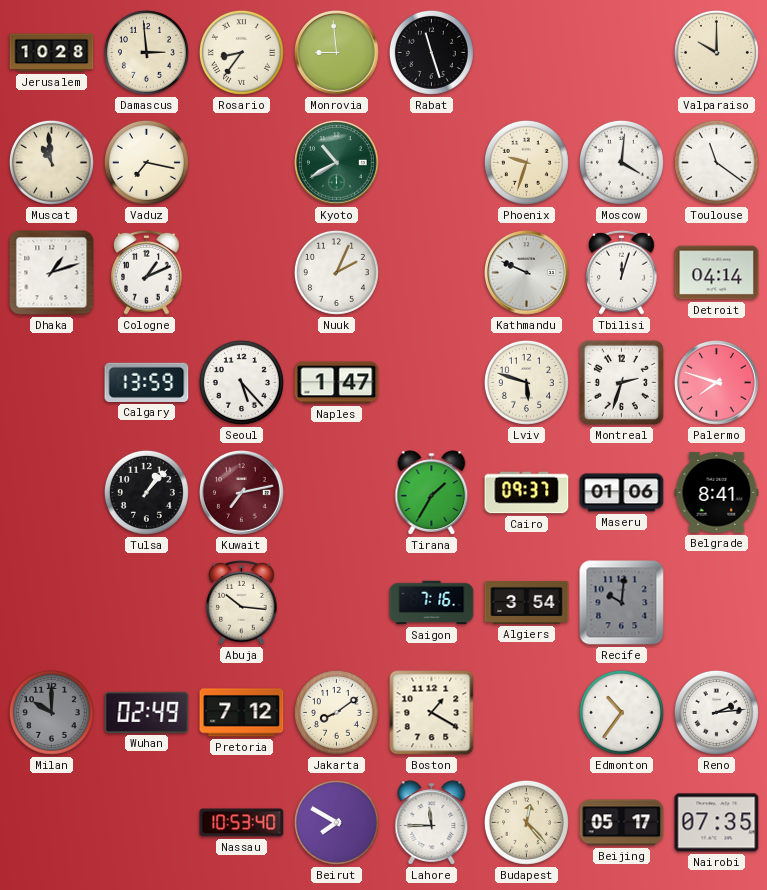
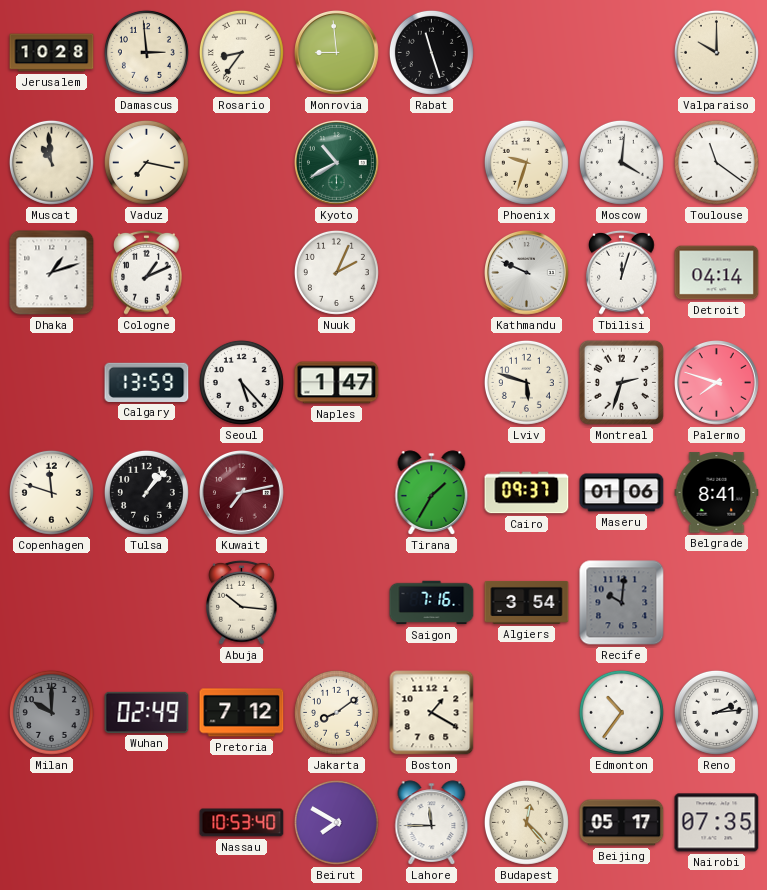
Copenhagen: none -> 11:48
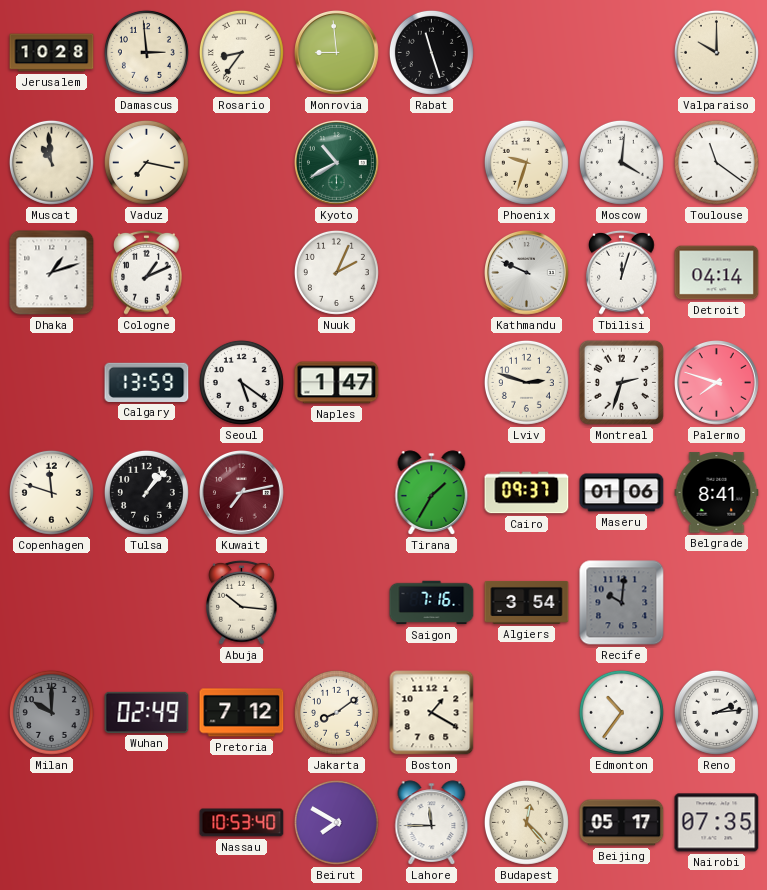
Seoul: 5:23 -> 5:21
Lviv: 5:48 -> 2:48
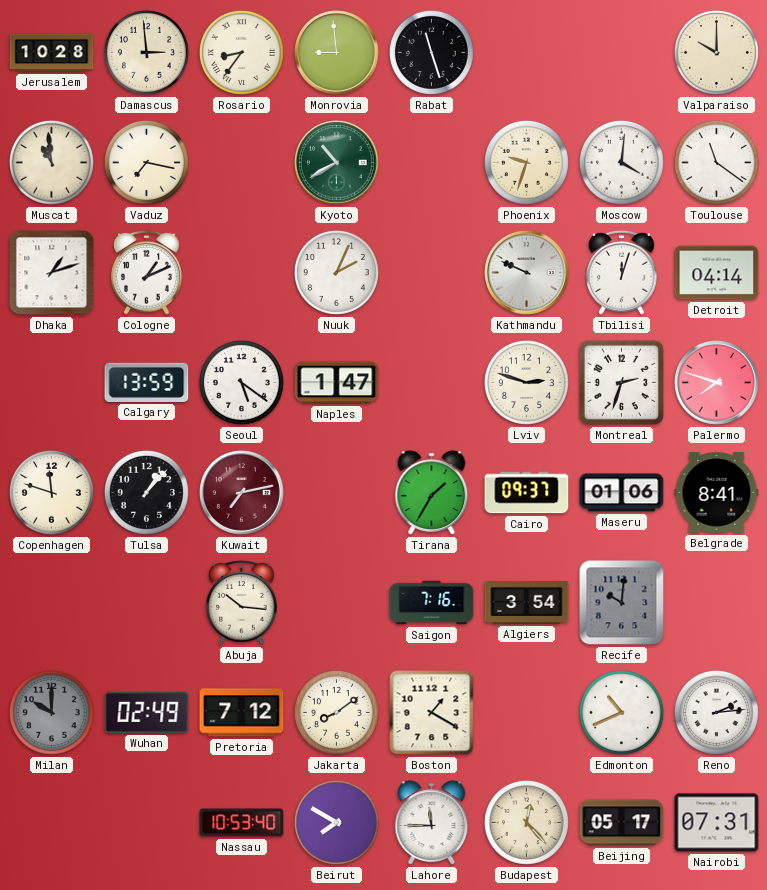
Edmonton: 10:36 -> 10:41
Nairobi: 07:35 -> 07:31
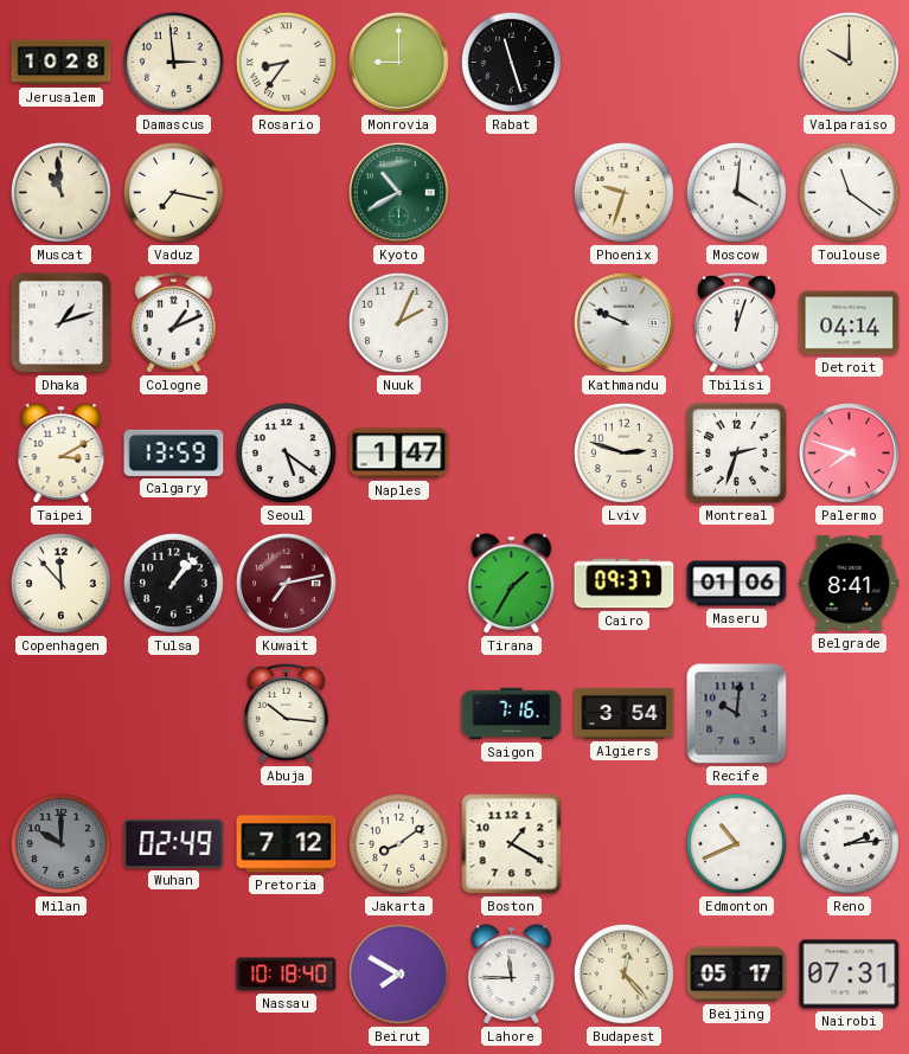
Monrovia: 8:59 -> 9:00
Taipei: none -> 3:10
Copenhagen: 11:48 -> 11:53
Nassau: 10:53 -> 10:18
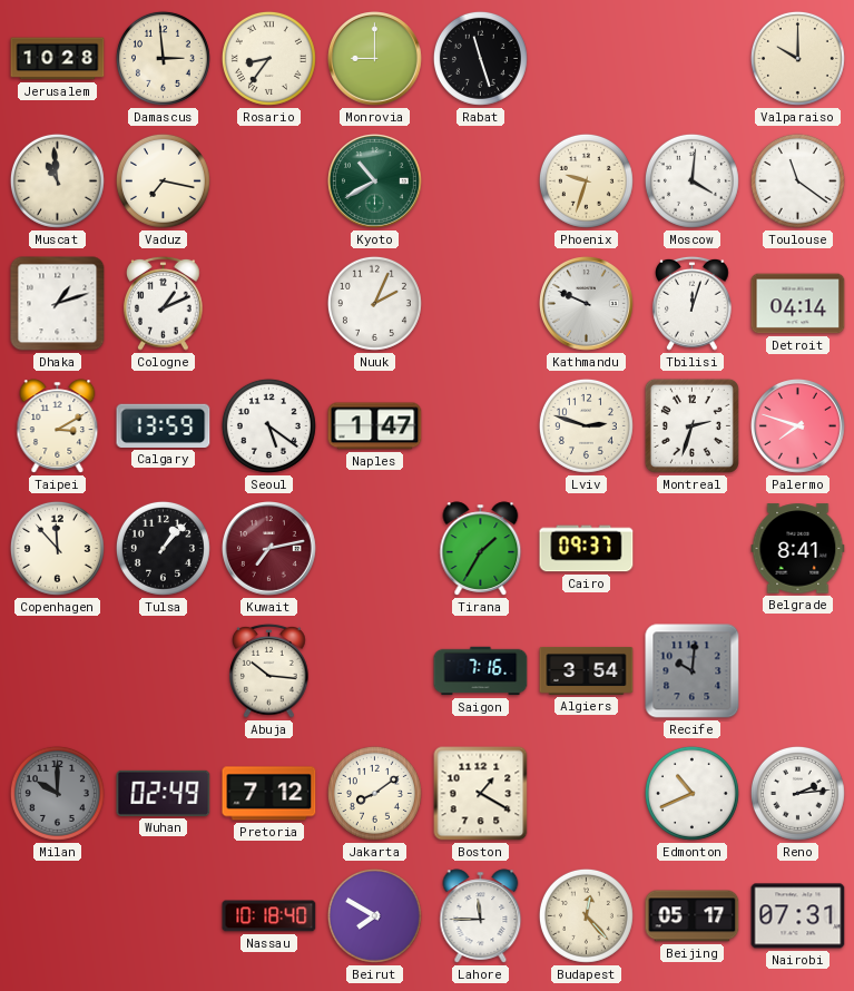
Maseru: 01:06 -> none
